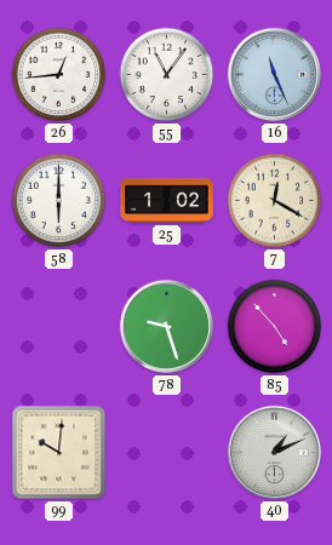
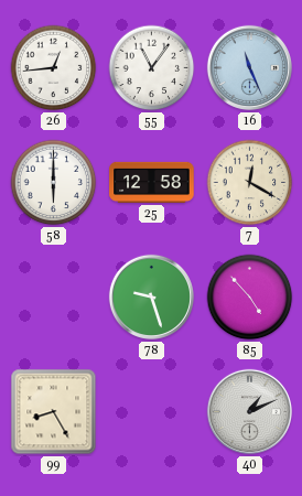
25: 1:02 -> 12:58
99: 10:01 -> 8:25
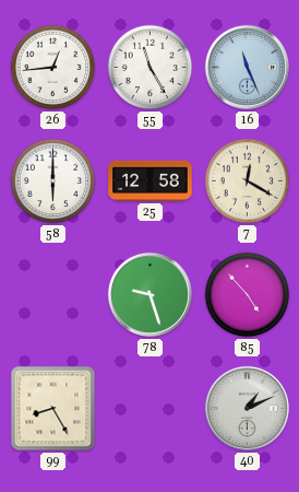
55: 11:06 -> 11:25
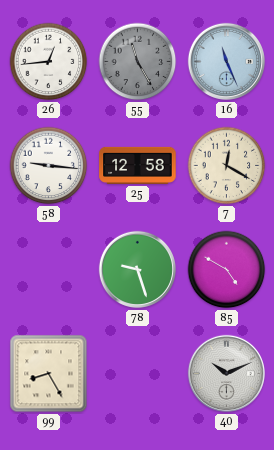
55 dial: white -> grey
58: 6:00 -> 9:16
85: 4:53 -> 4:50
40: 1:11 -> 10:11
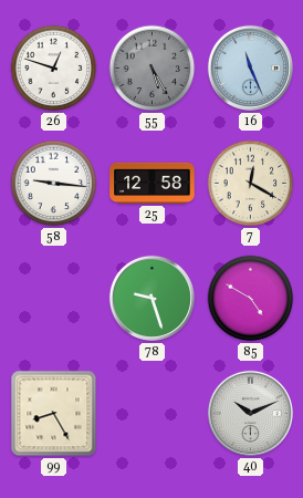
26: 12:44 -> 12:48
55: 11:25 -> 5:25
